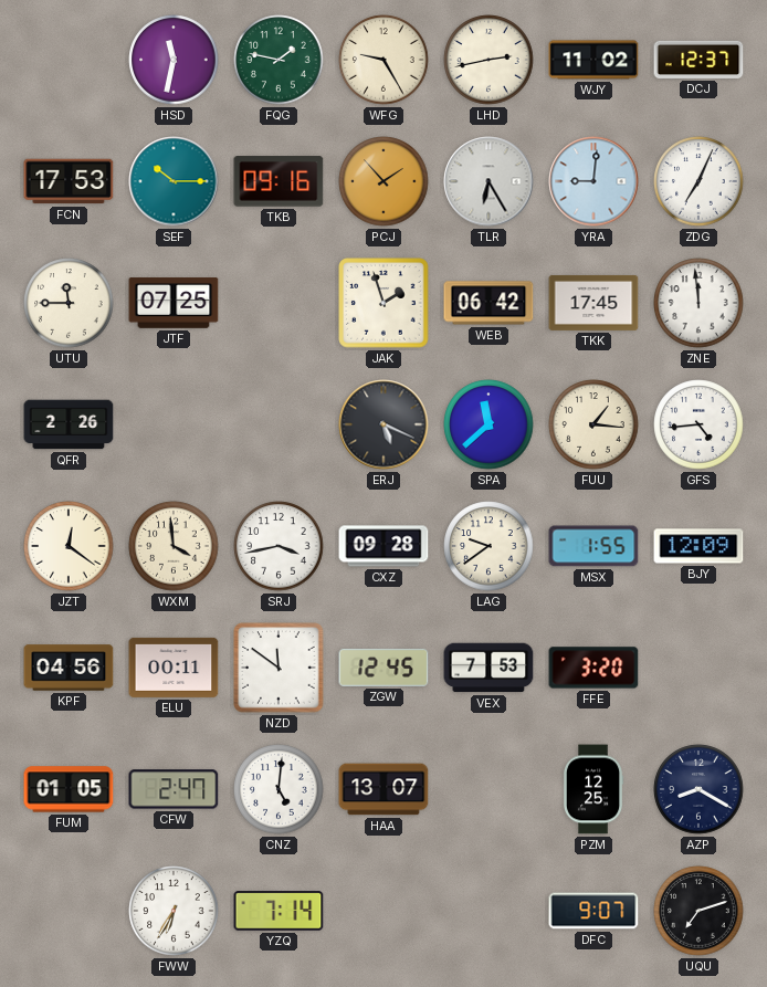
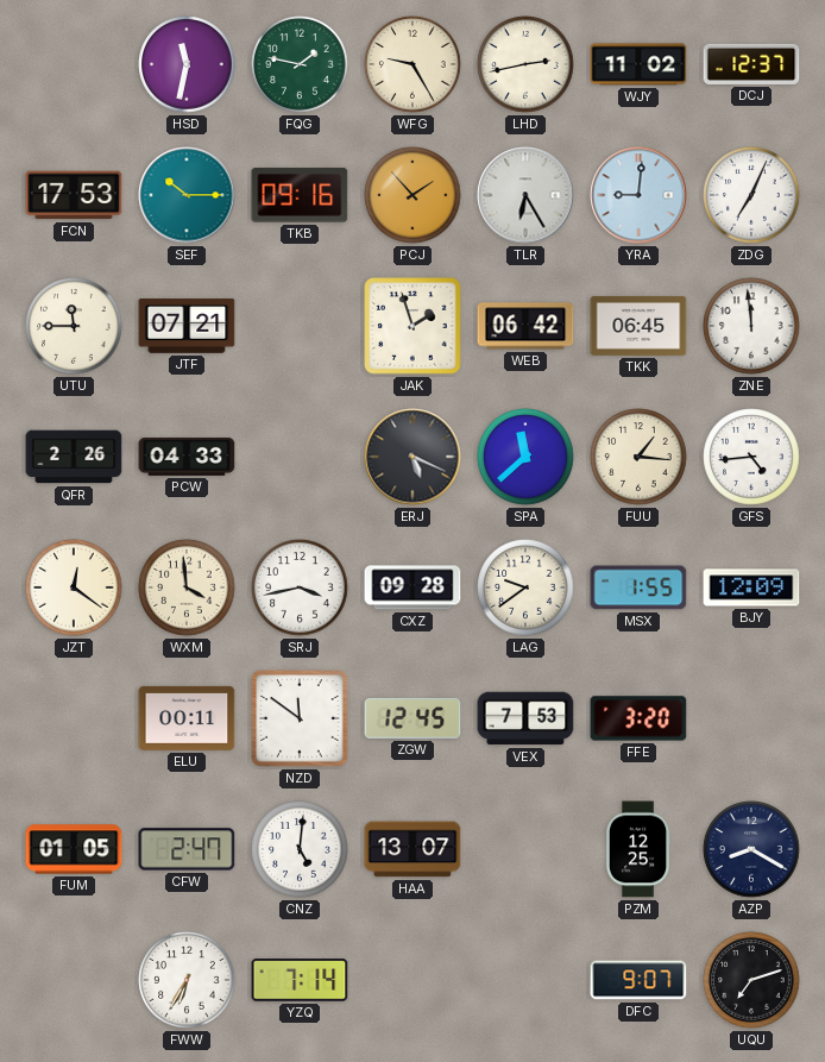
JTF: 07:25 -> 07:21
TKK: 17:45 -> 06:45
PCW: none -> 04:33
KPF: 04:56 -> none
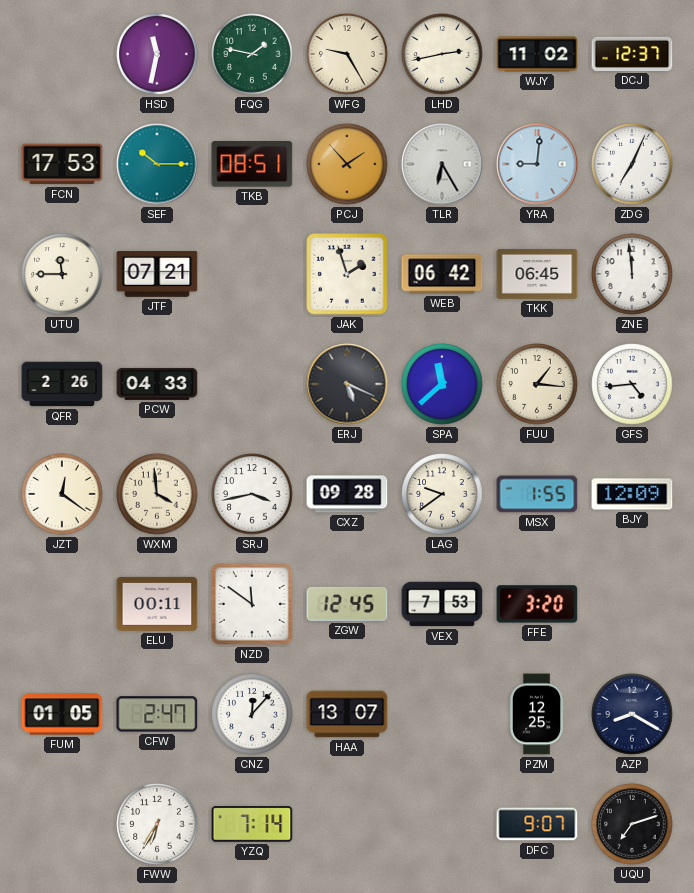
TKB: 09:16 -> 08:51
CNZ: 5:01 -> 12:07
